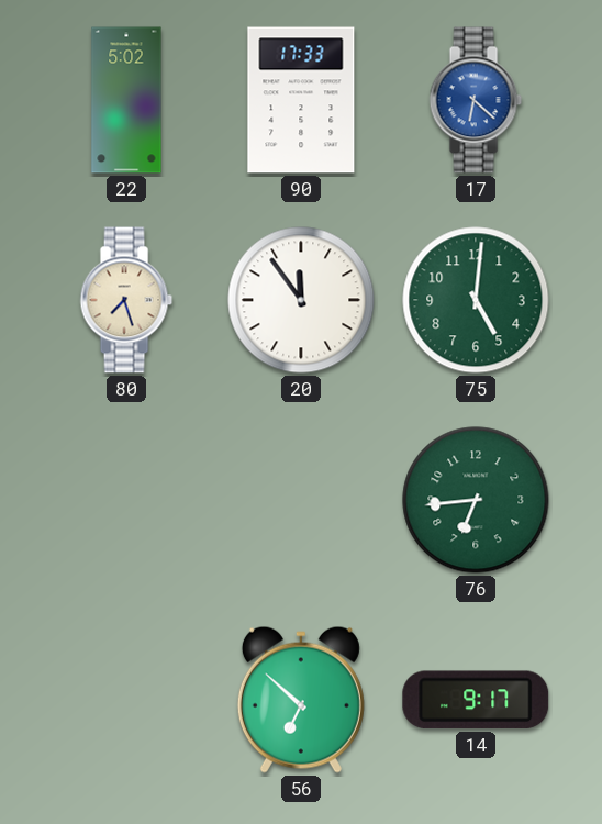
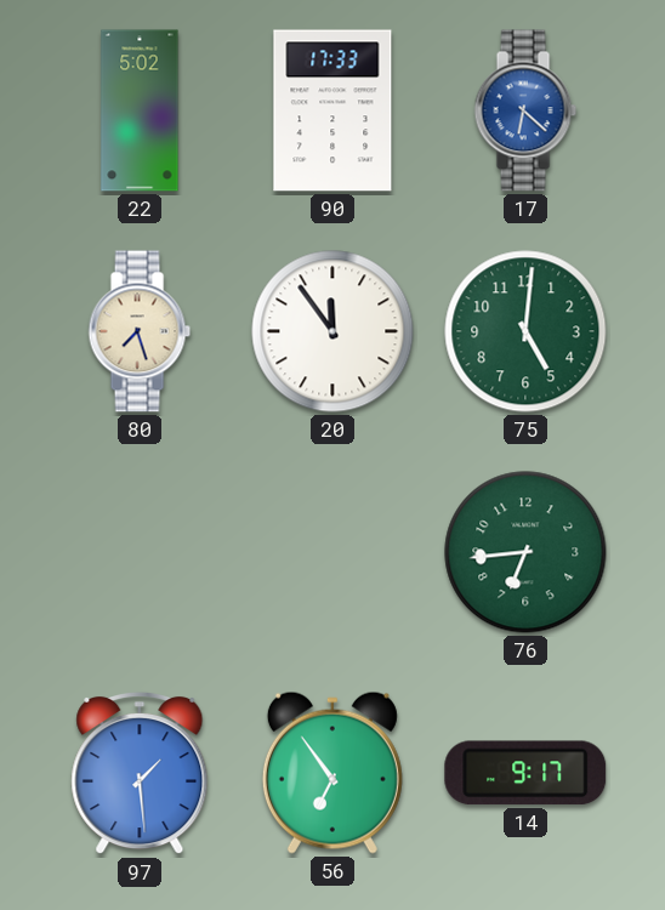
97: none -> 1:29
56: 6:52 -> 6:54
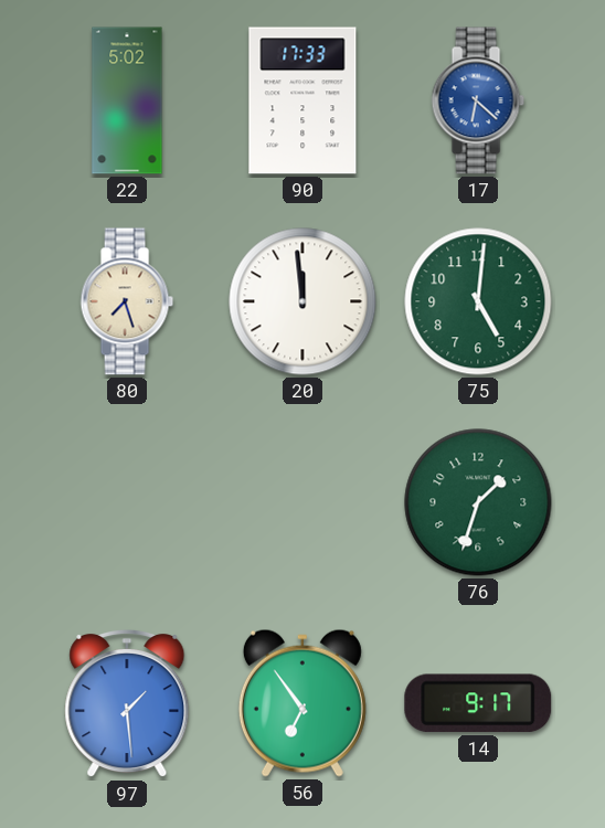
20: 11:54 -> 11:59
76: 6:44 -> 1:33
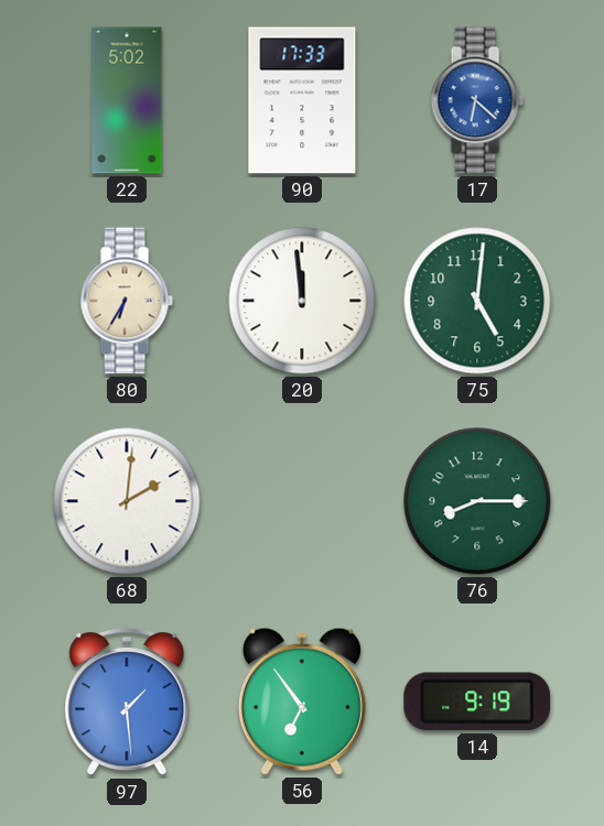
80: 7:27 -> 6:35
68: none -> 2:01
76: 1:33 -> 8:15
14: 9:17 -> 9:19
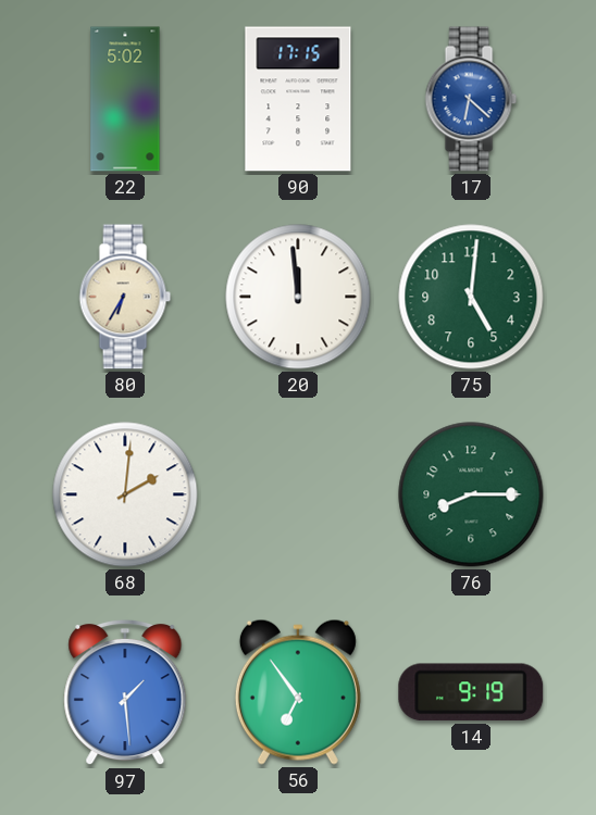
90: 17:33 -> 17:15
